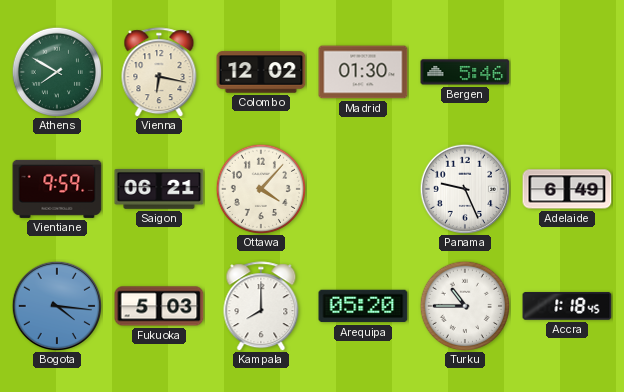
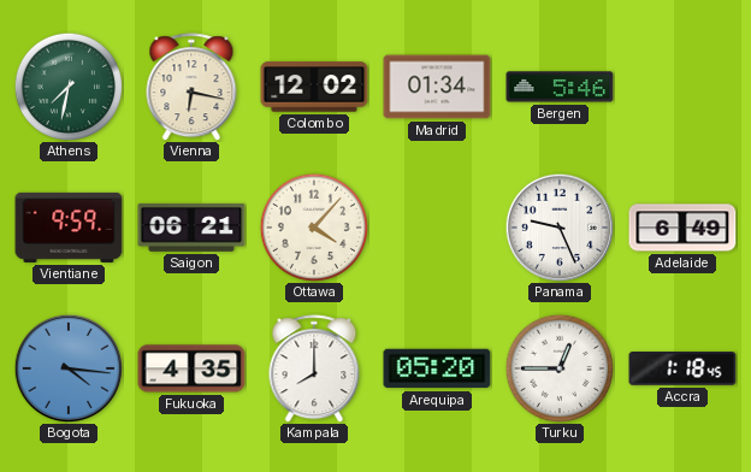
Athens: 7:50 -> 7:32
Madrid: 01:30 -> 01:34
Fukuoka: 5:03 -> 4:35
Turku: 10:45 -> 12:45
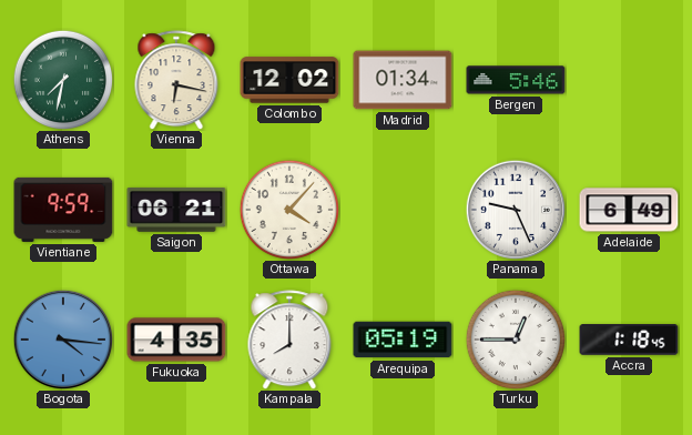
Arequipa: 05:20 -> 05:19
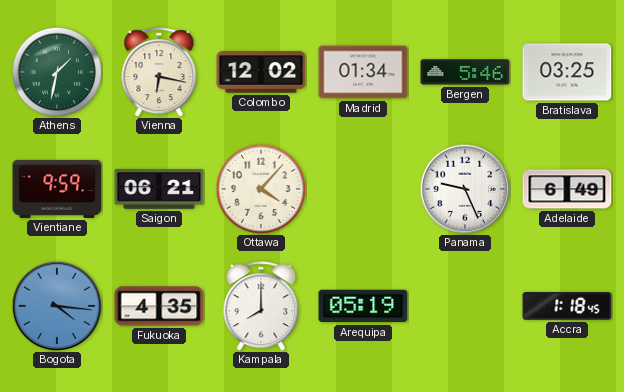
Athens: 7:32 -> 1:32
Bratislava: none -> 03:25
Turku: 12:45 -> none
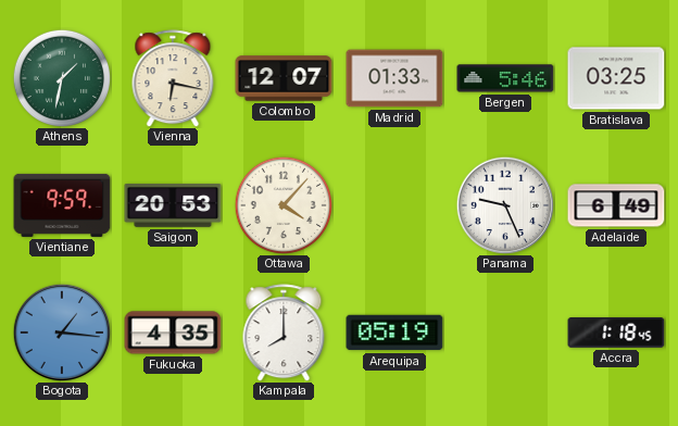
Colombo: 12:02 -> 12:07
Madrid: 01:34 -> 01:33
Saigon: 06:21 -> 20:53
Bogota: 4:16 -> 1:16
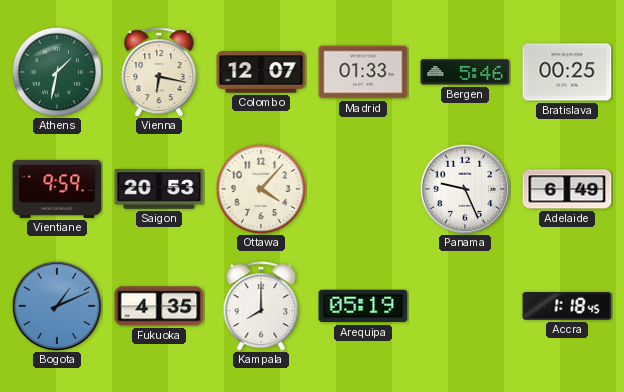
Bratislava: 03:25 -> 00:25
Bogota: 1:16 -> 1:11
